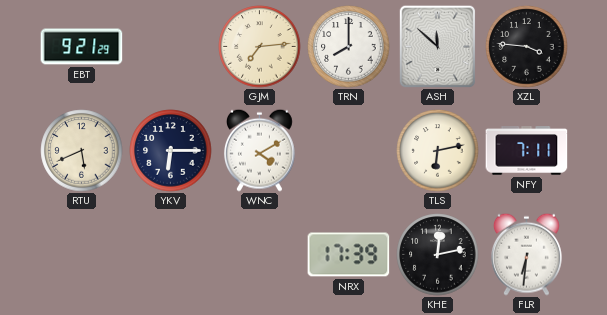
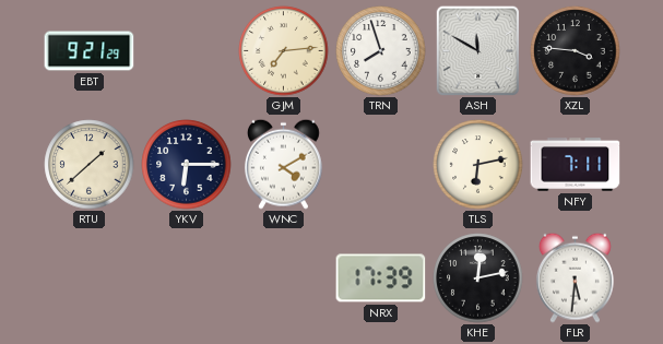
TRN: 8:00 -> 7:57
ASH: 11:52 -> 11:50
RTU: 5:41 -> 1:38
FLR: 6:31 -> 5:31
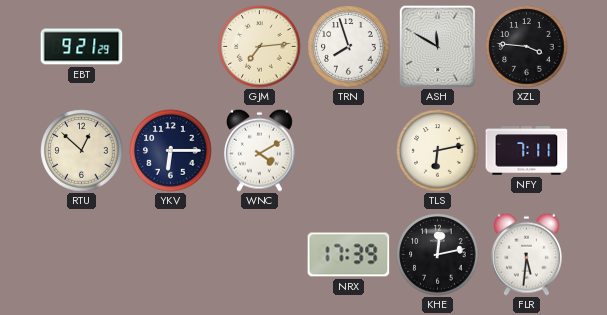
RTU: 1:38 -> 12:52
